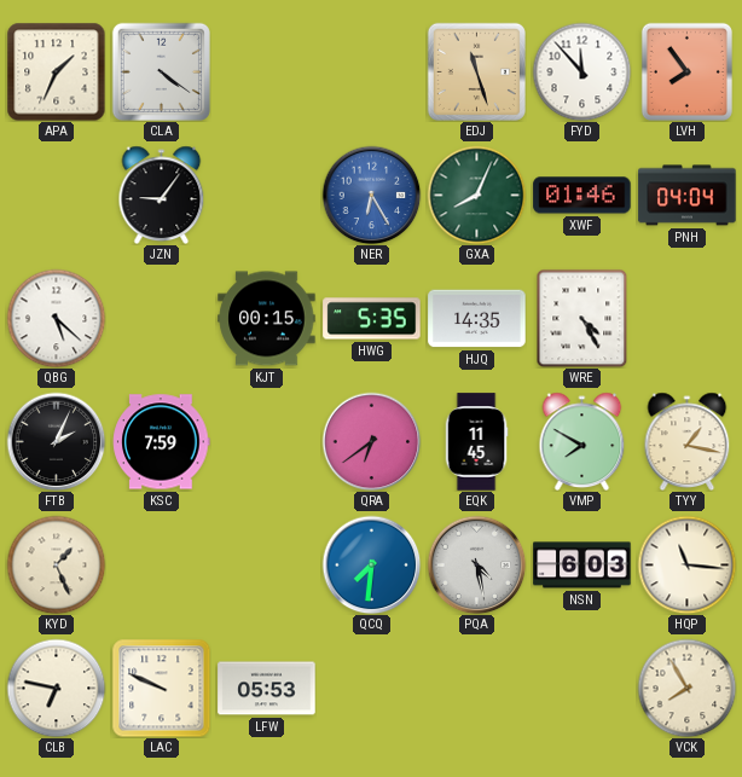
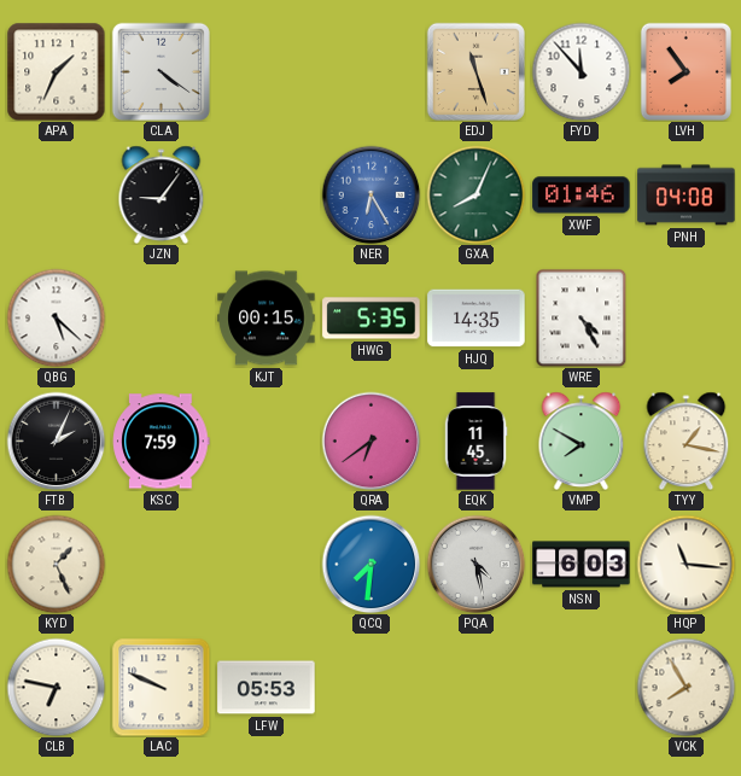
PNH: 04:04 -> 04:08
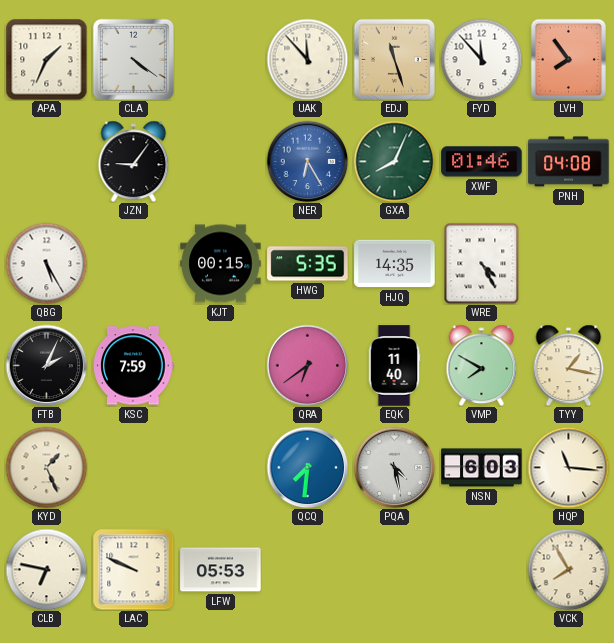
UAK: none -> 11:53
QBG: 5:22 -> 5:25
EQK: 11:45 -> 11:40
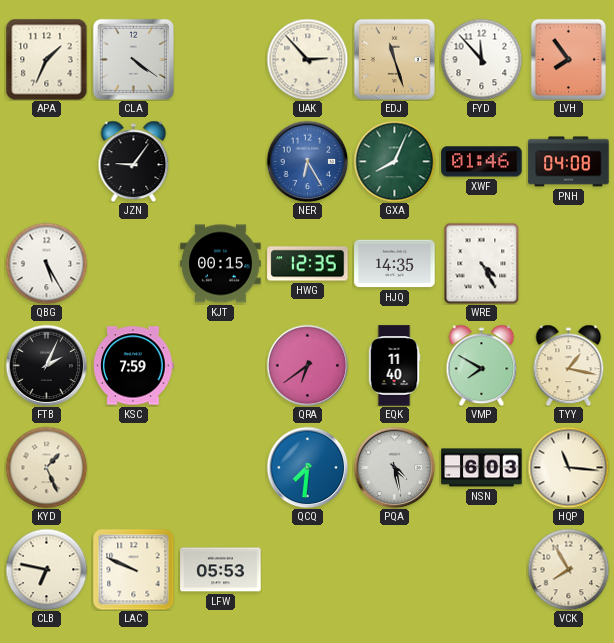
UAK: 11:53 -> 2:53
HWG: 5:35 -> 12:35
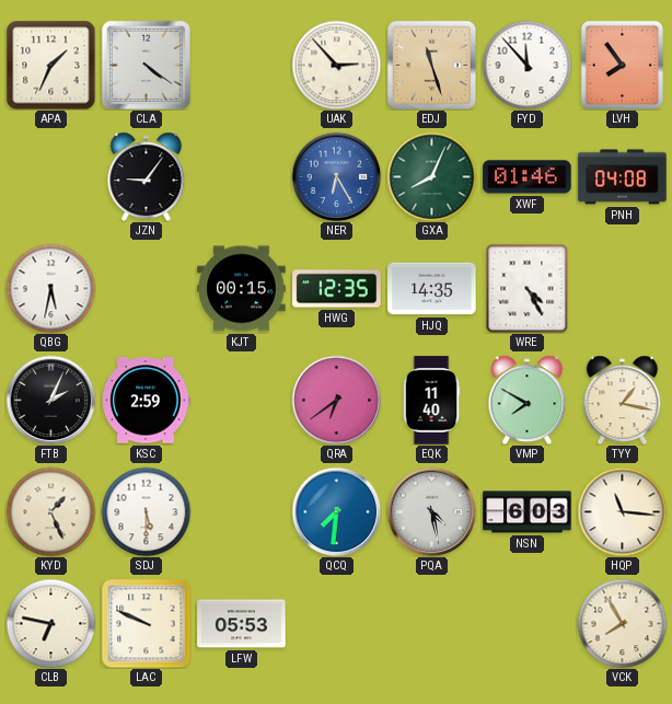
QBG: 5:25 -> 5:32
KSC: 7:59 -> 2:59
SDJ: none -> 5:30
